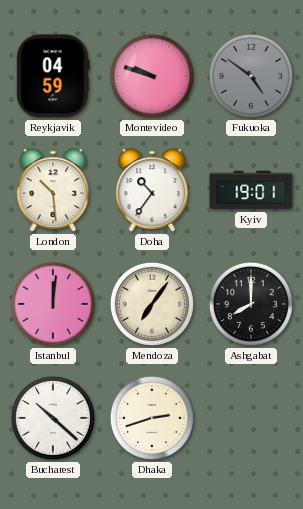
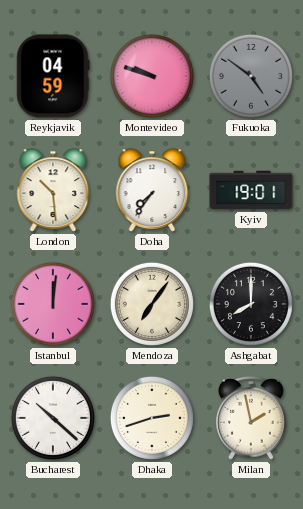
Doha: 10:36 -> 7:36
Milan: none -> 1:58
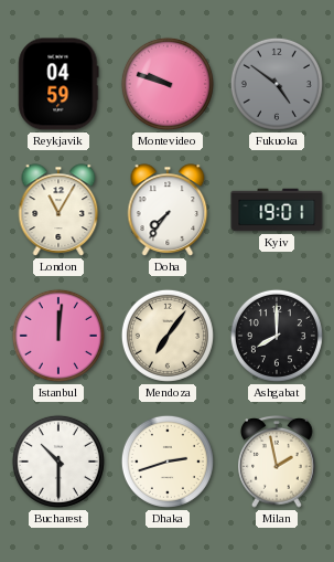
London: 10:29 -> 11:05
Bucharest: 10:22 -> 10:30
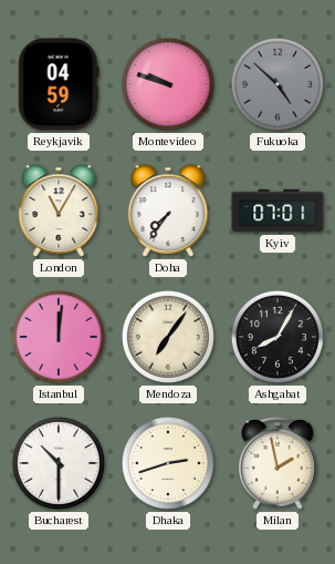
Fukuoka: 4:51 -> 4:52
Kyiv: 19:01 -> 07:01
Ashgabat: 8:00 -> 8:05
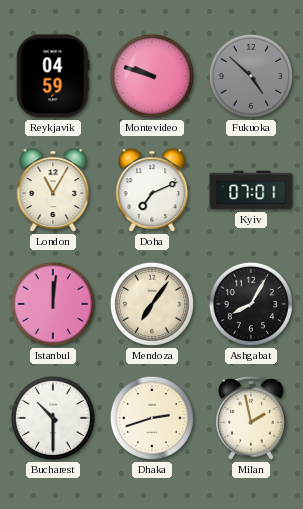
Doha: 7:36 -> 7:11
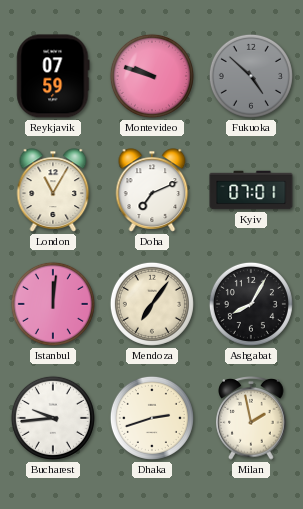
Reykjavik: 04:59 -> 07:59
Bucharest: 10:30 -> 9:44
